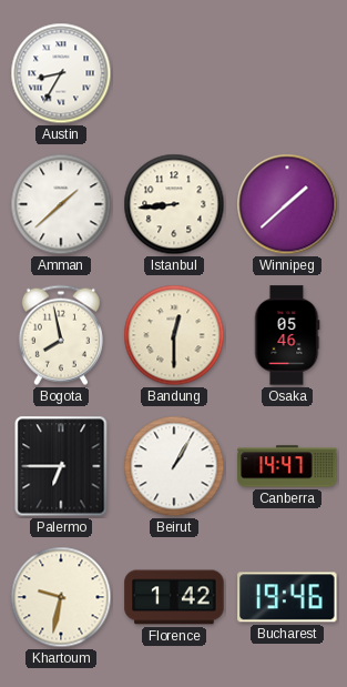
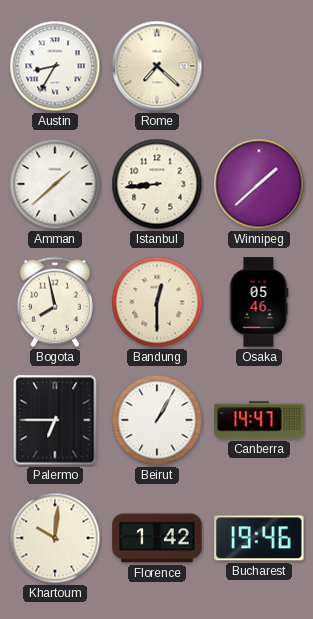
Rome: none -> 7:22
Khartoum: 9:32 -> 10:01
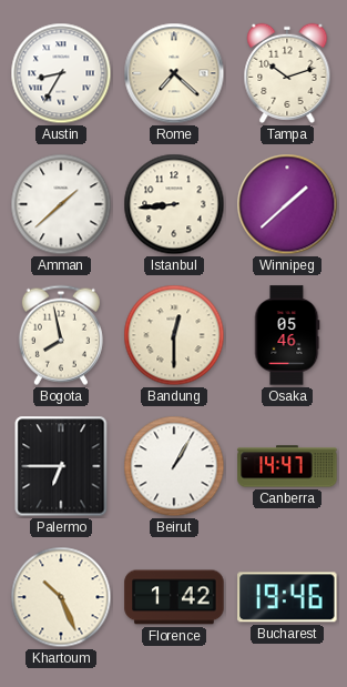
Tampa: none -> 10:12
Khartoum: 10:01 -> 10:26
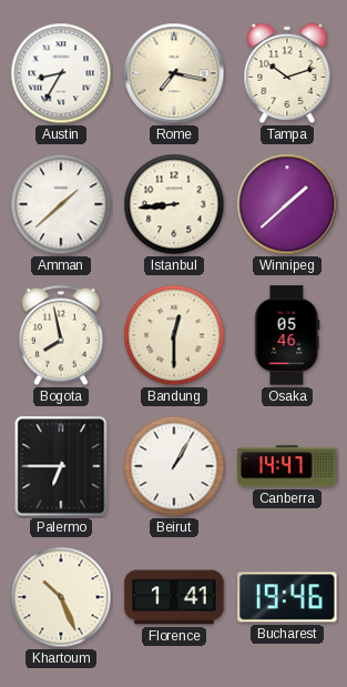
Rome: 7:22 -> 7:17
Florence: 1:42 -> 1:41
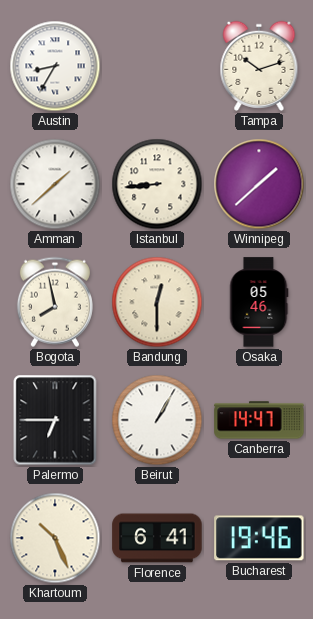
Rome: 7:17 -> none
Florence: 1:41 -> 6:41
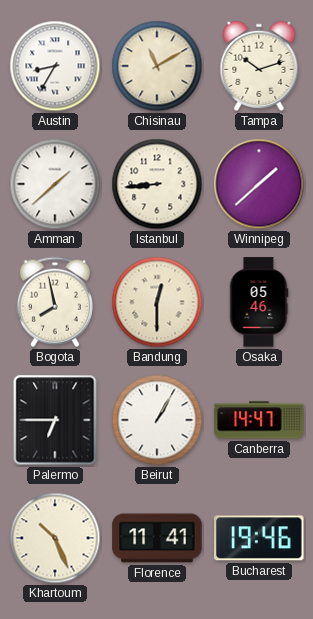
Chisinau: none -> 11:10
Florence: 6:41 -> 11:41
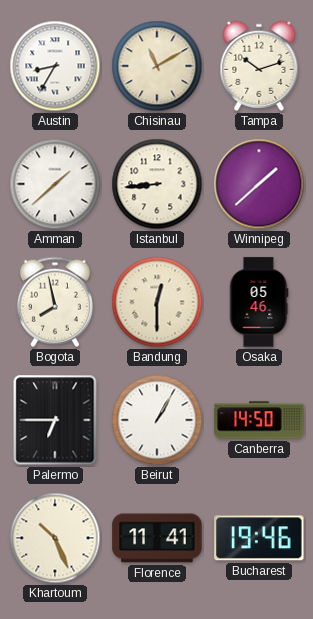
Canberra: 14:47 -> 14:50
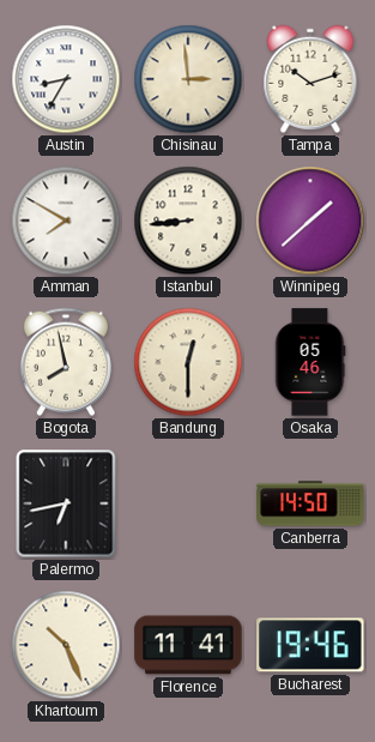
Chisinau: 11:10 -> 2:59
Amman: 1:38 -> 7:50
Palermo: 6:45 -> 6:43
Beirut: 1:05 -> none
